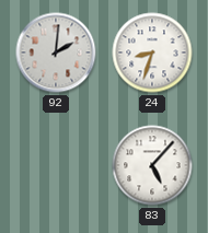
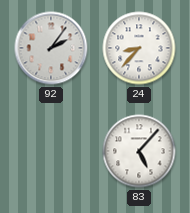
92: 2:01 -> 2:06
24: 8:33 -> 8:37
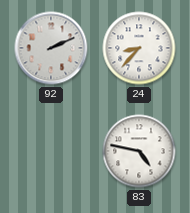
92: 2:06 -> 2:11
83: 5:07 -> 4:47
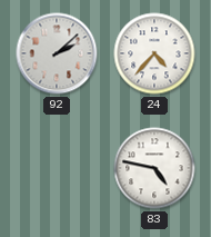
92: 2:11 -> 2:08
24: 8:37 -> 4:37
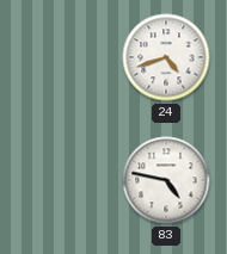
92: 2:08 -> none
24: 4:37 -> 4:42
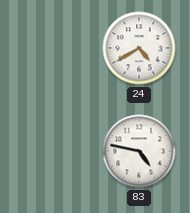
24: 4:42 -> 4:40
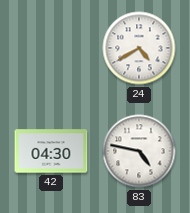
42: none -> 04:30
